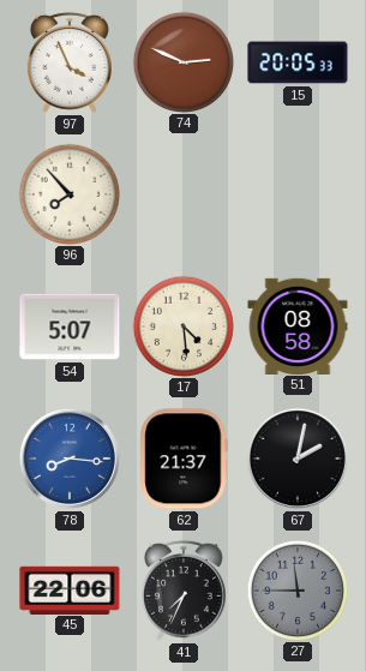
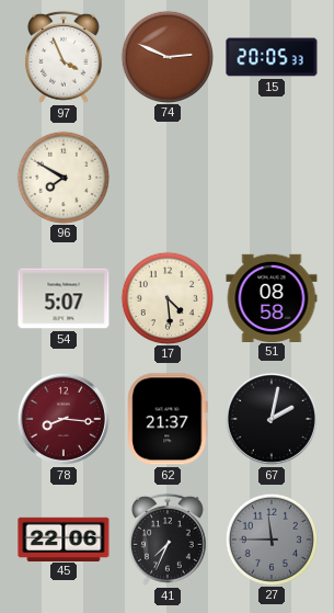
96: 7:53 -> 7:50
78 dial: blue -> burgundy
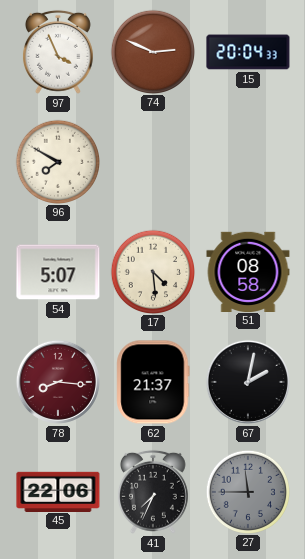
15: 20:05 -> 20:04
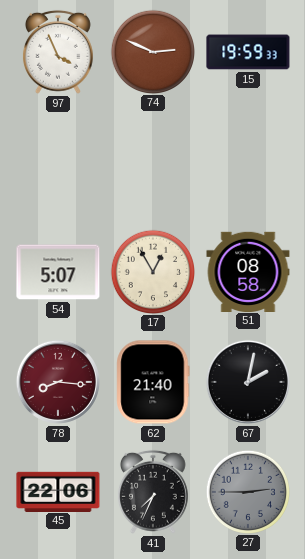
15: 20:04 -> 19:59
96: 7:50 -> none
17: 4:29 -> 12:55
62: 21:37 -> 21:40
27: 11:45 -> 2:45
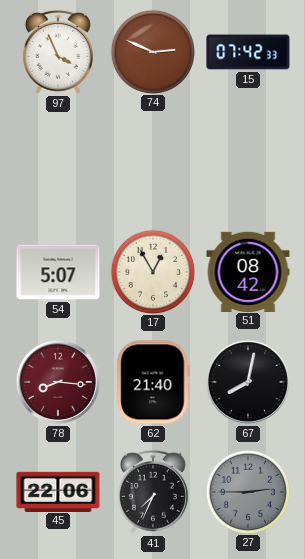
15: 19:59 -> 07:42
51: 08:58 -> 08:42
67: 2:02 -> 8:02
